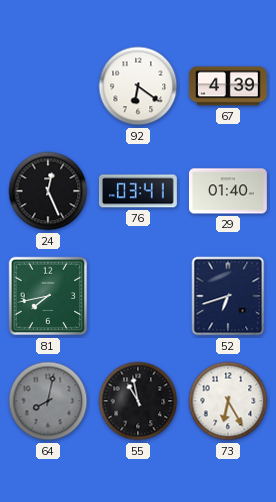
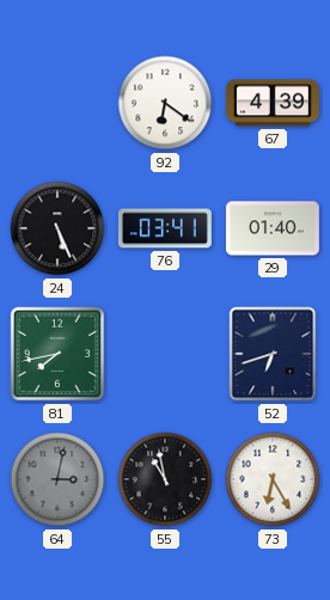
24: 12:26 -> 5:26
64: 8:02 -> 3:02
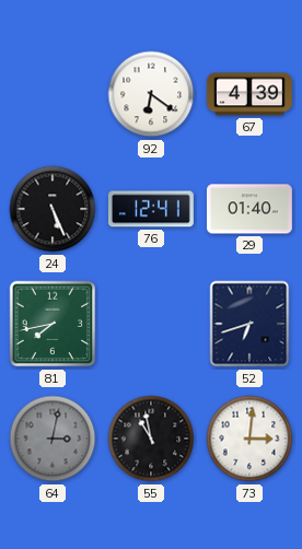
76: 03:41 -> 12:41
73: 6:25 -> 3:01
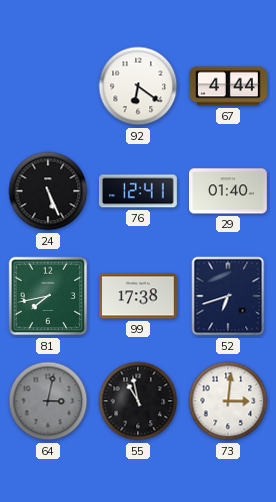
67: 4:39 -> 4:44
99: none -> 17:38
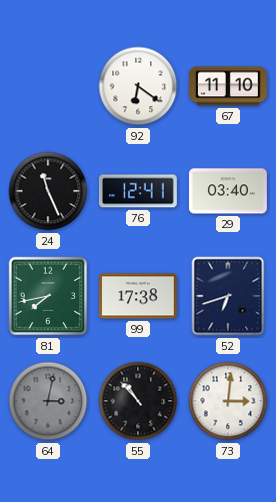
67: 4:44 -> 11:10
24: 5:26 -> 11:26
29: 01:40 -> 03:40
55: 10:58 -> 10:53
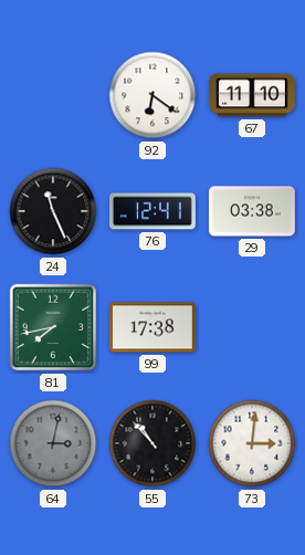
29: 03:40 -> 03:38
52: 6:42 -> none
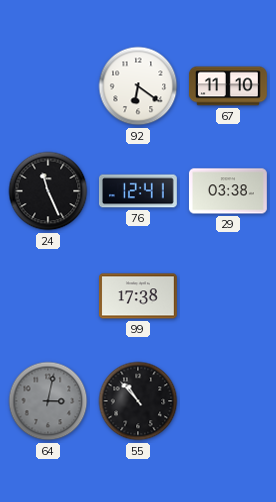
81: 7:43 -> none
73: 3:01 -> none
